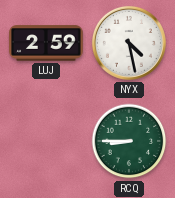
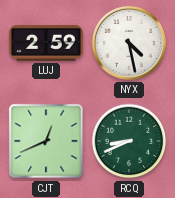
CJT: none -> 12:41
RCQ: 8:45 -> 8:41
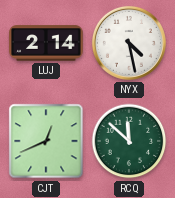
LUJ: 2:59 -> 2:14
RCQ: 8:41 -> 11:52
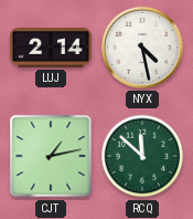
CJT: 12:41 -> 1:13
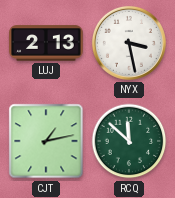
LUJ: 2:14 -> 2:13
NYX: 4:28 -> 3:28
